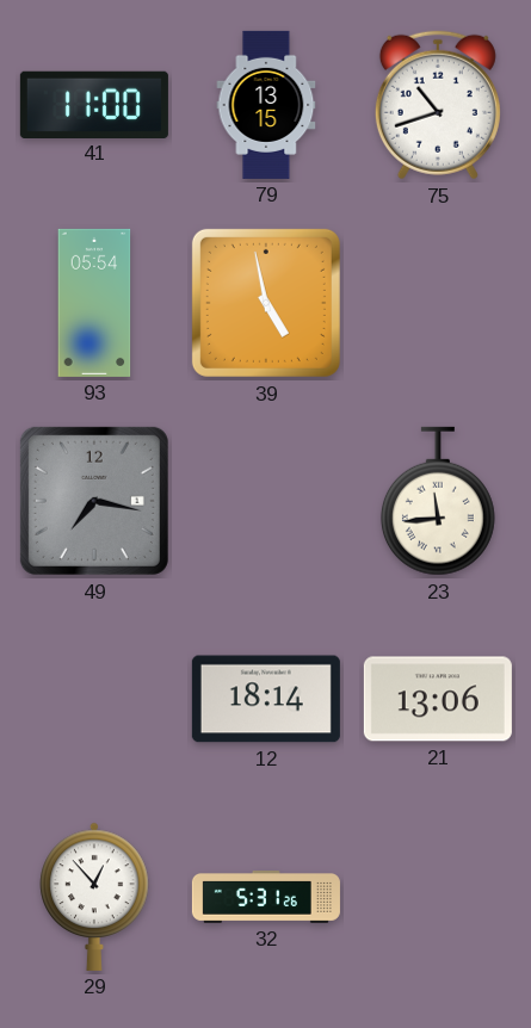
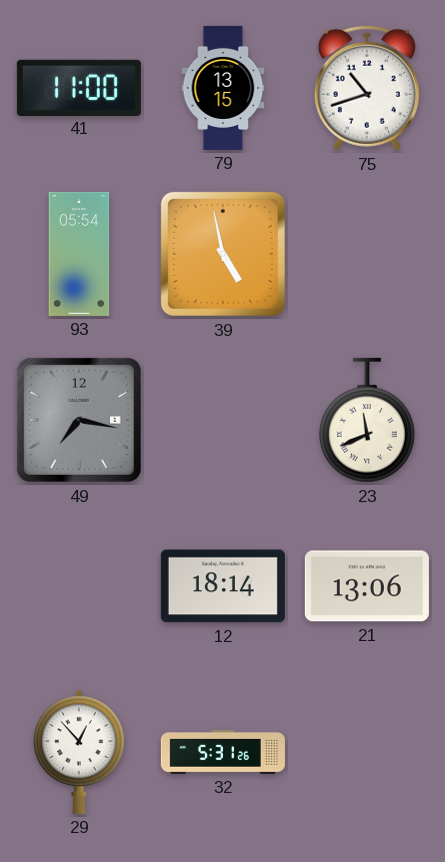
23: 11:44 -> 11:41
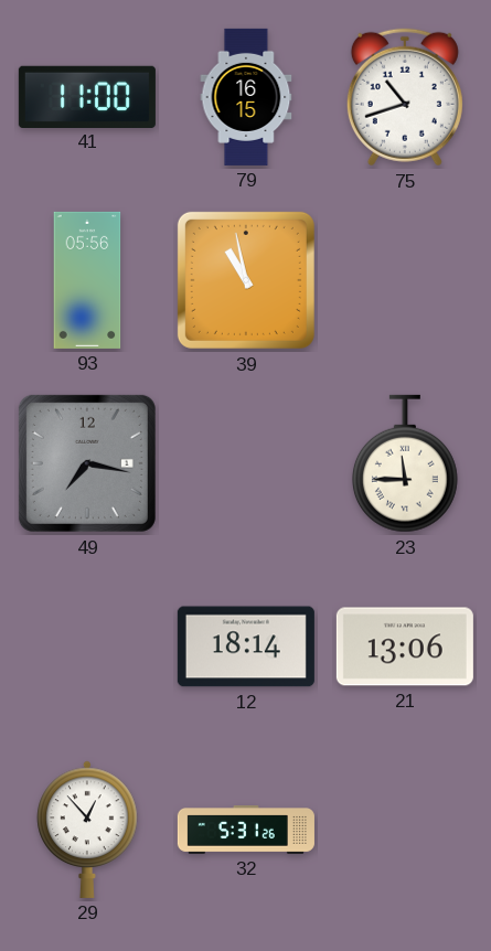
79: 13:15 -> 16:15
93: 05:54 -> 05:56
39: 4:58 -> 10:58
23: 11:41 -> 11:45
